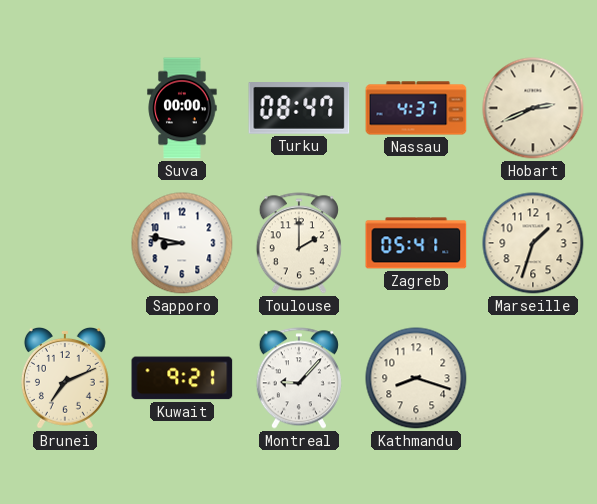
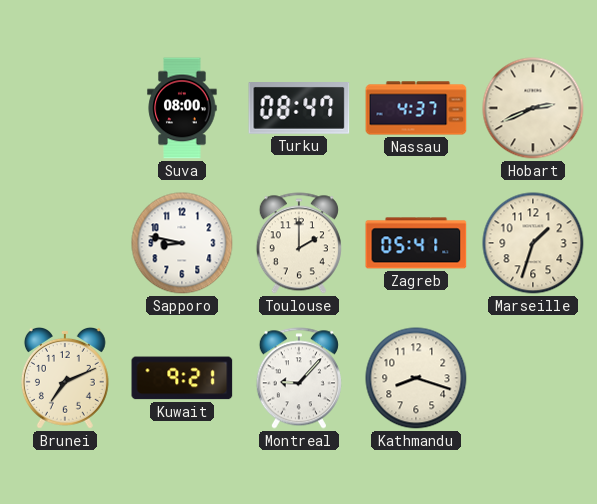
Suva: 00:00 -> 08:00
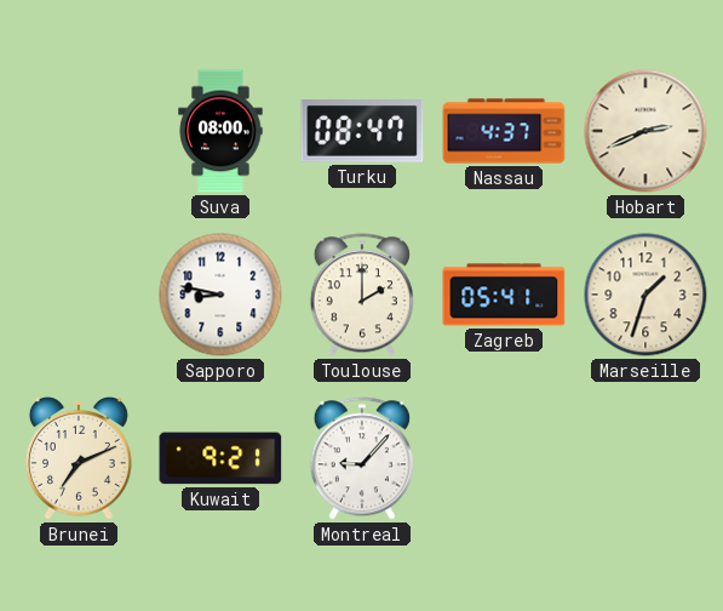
Kathmandu: 8:18 -> none
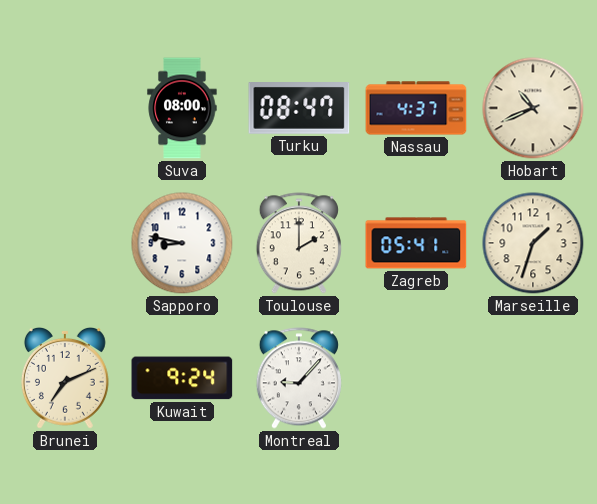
Hobart: 2:41 -> 10:41
Kuwait: 9:21 -> 9:24
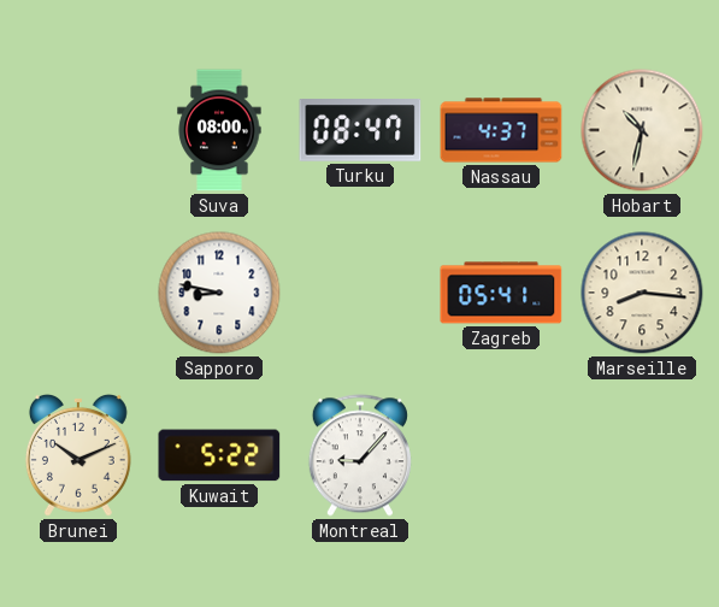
Hobart: 10:41 -> 10:32
Toulouse: 2:00 -> none
Marseille: 1:33 -> 8:16
Brunei: 7:11 -> 10:11
Kuwait: 9:24 -> 5:22
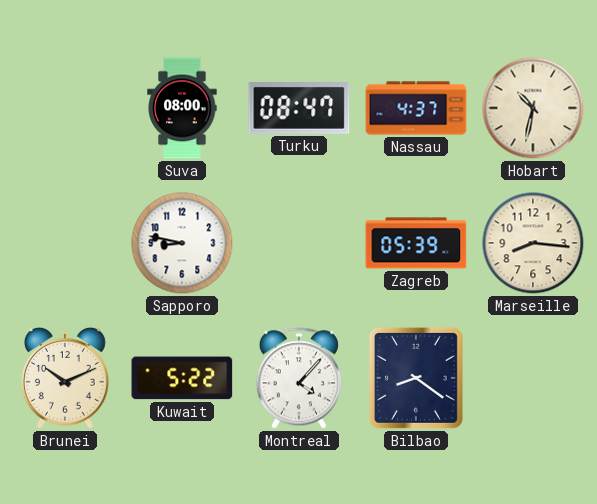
Zagreb: 05:41 -> 05:39
Montreal: 9:07 -> 4:07
Bilbao: none -> 8:21
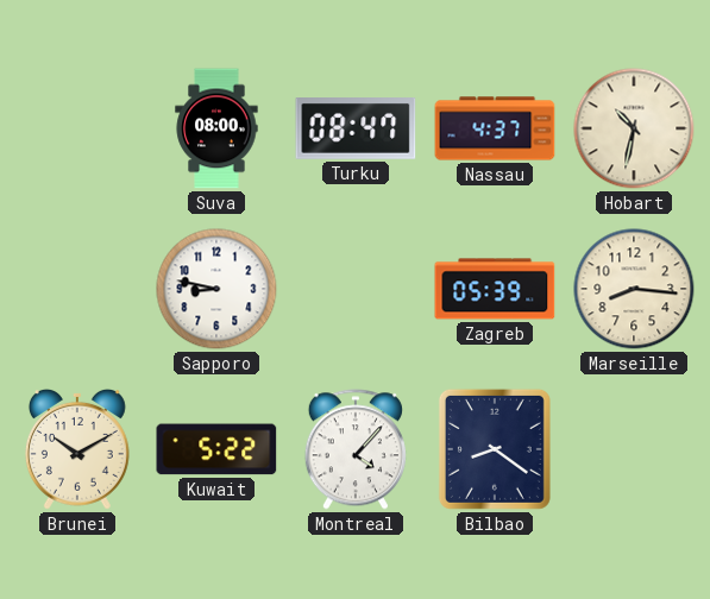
Brunei: 10:11 -> 10:10
